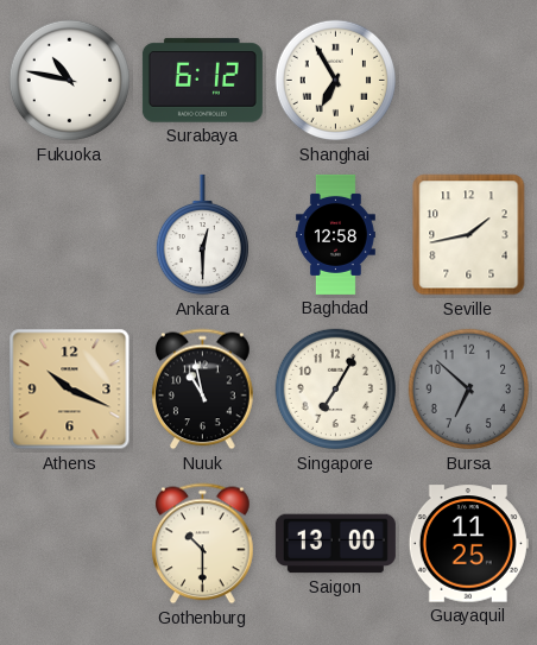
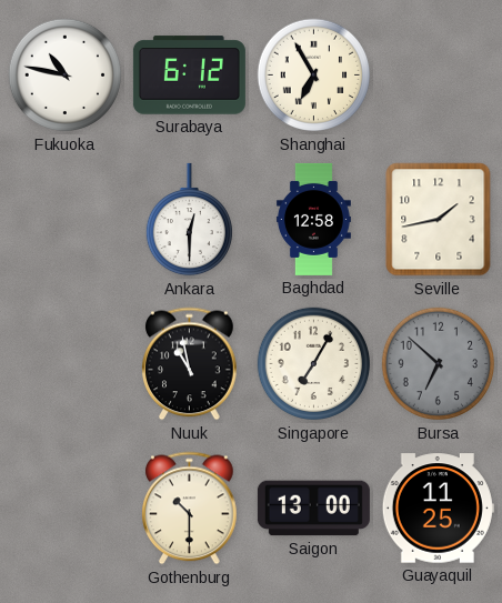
Athens: 10:19 -> none
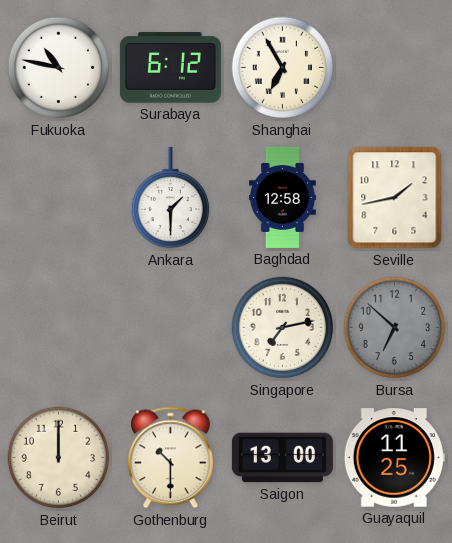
Ankara: 12:30 -> 1:30
Nuuk: 10:58 -> none
Singapore: 7:05 -> 7:13
Beirut: none -> 12:00
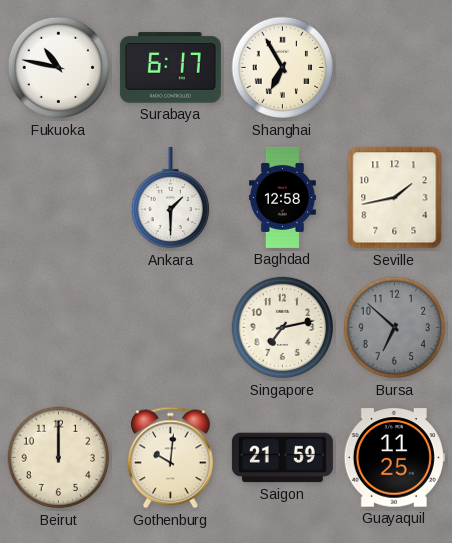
Surabaya: 6:12 -> 6:17
Gothenburg: 10:30 -> 10:01
Saigon: 13:00 -> 21:59
